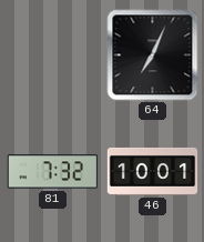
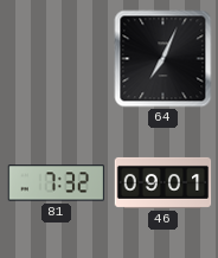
46: 10:01 -> 09:01
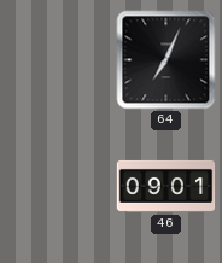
81: 7:32 -> none
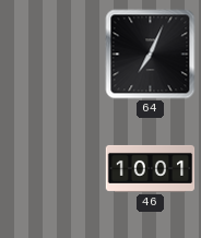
46: 09:01 -> 10:01
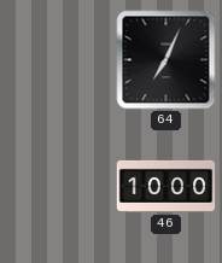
46: 10:01 -> 10:00
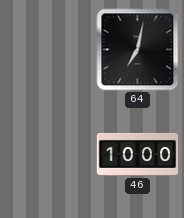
64: 7:04 -> 7:02
